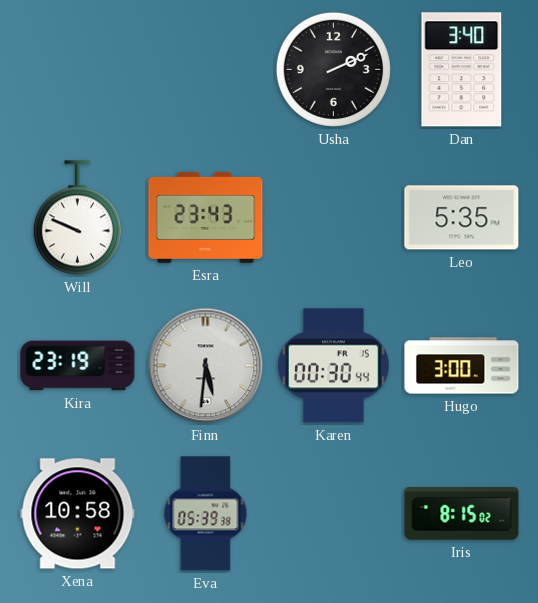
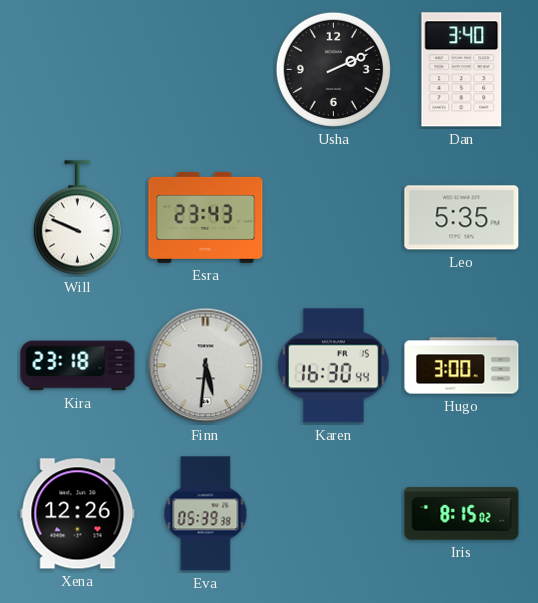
Kira: 23:19 -> 23:18
Karen: 00:30 -> 16:30
Xena: 10:58 -> 12:26
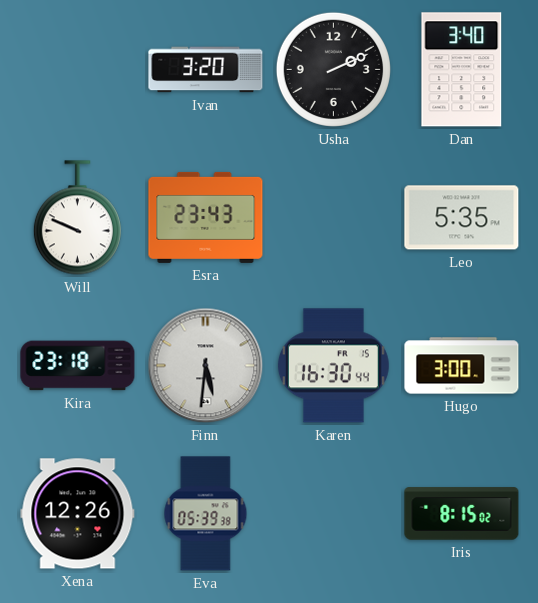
Ivan: none -> 3:20
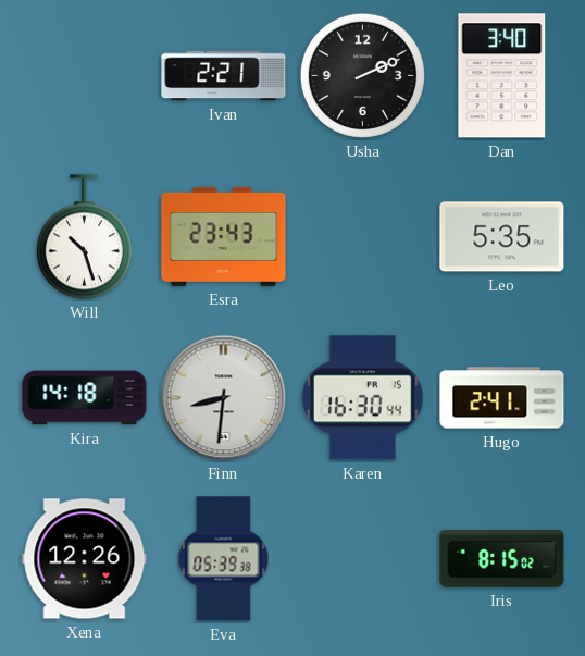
Ivan: 3:20 -> 2:21
Will: 9:49 -> 10:27
Kira: 23:18 -> 14:18
Finn: 5:31 -> 8:31
Hugo: 3:00 -> 2:41
